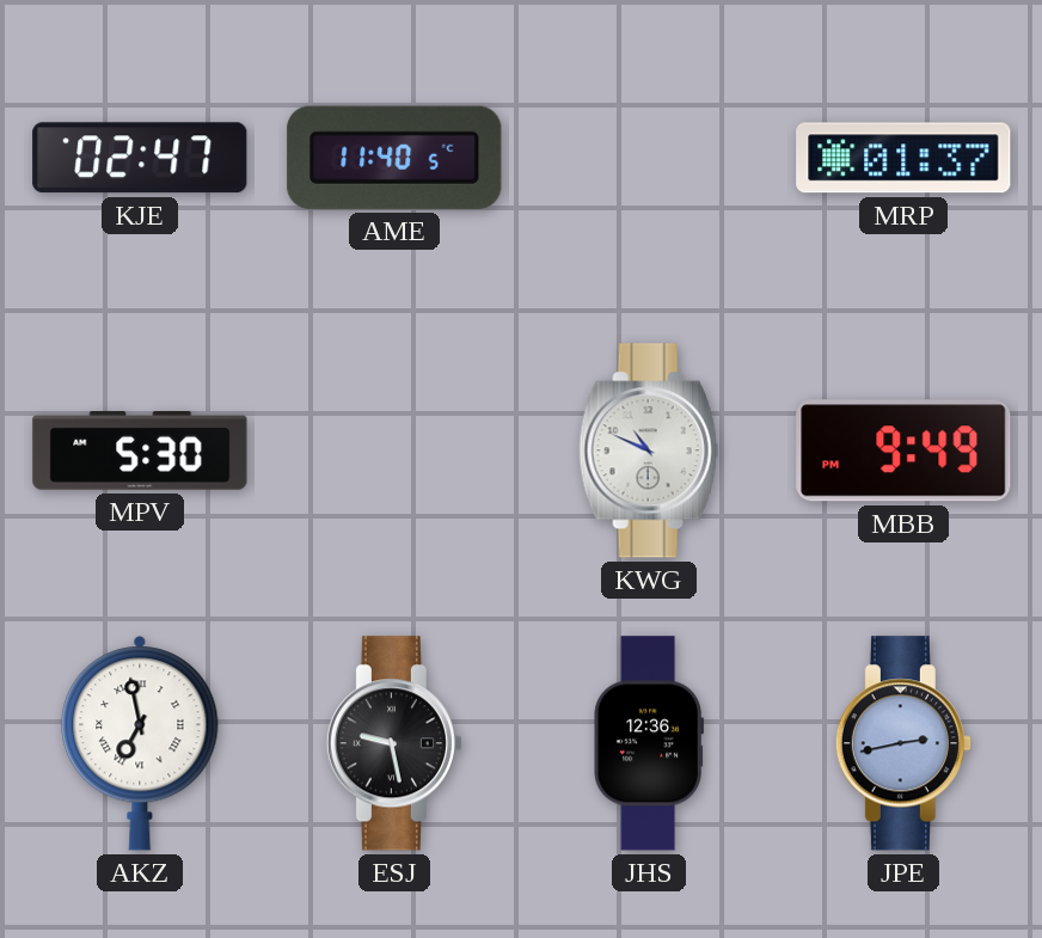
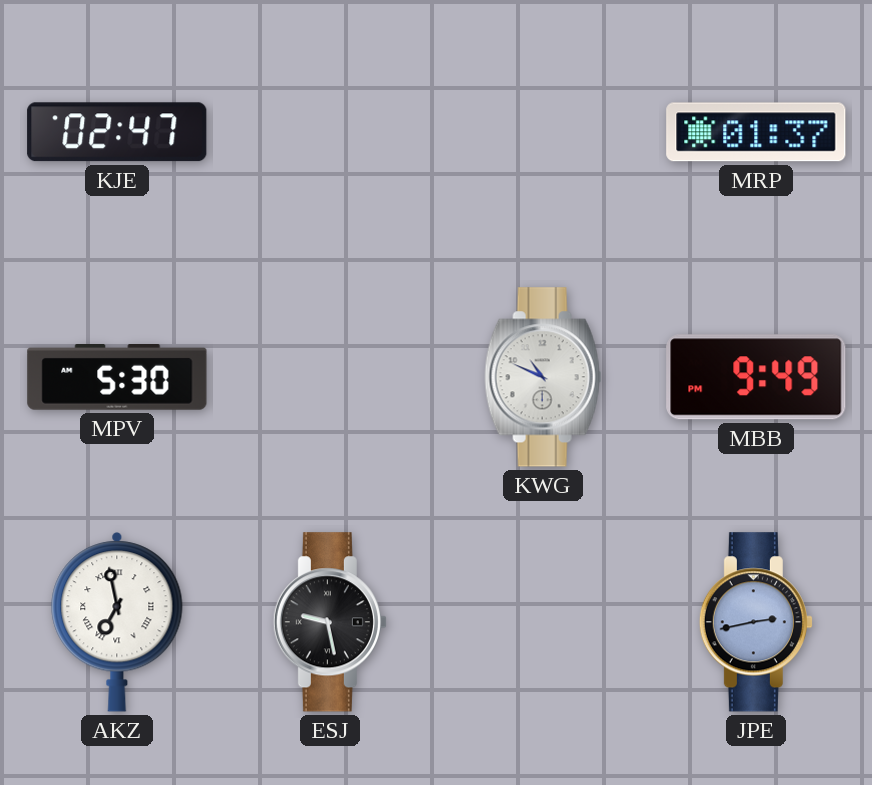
AME: 11:40 -> none
JHS: 12:36 -> none
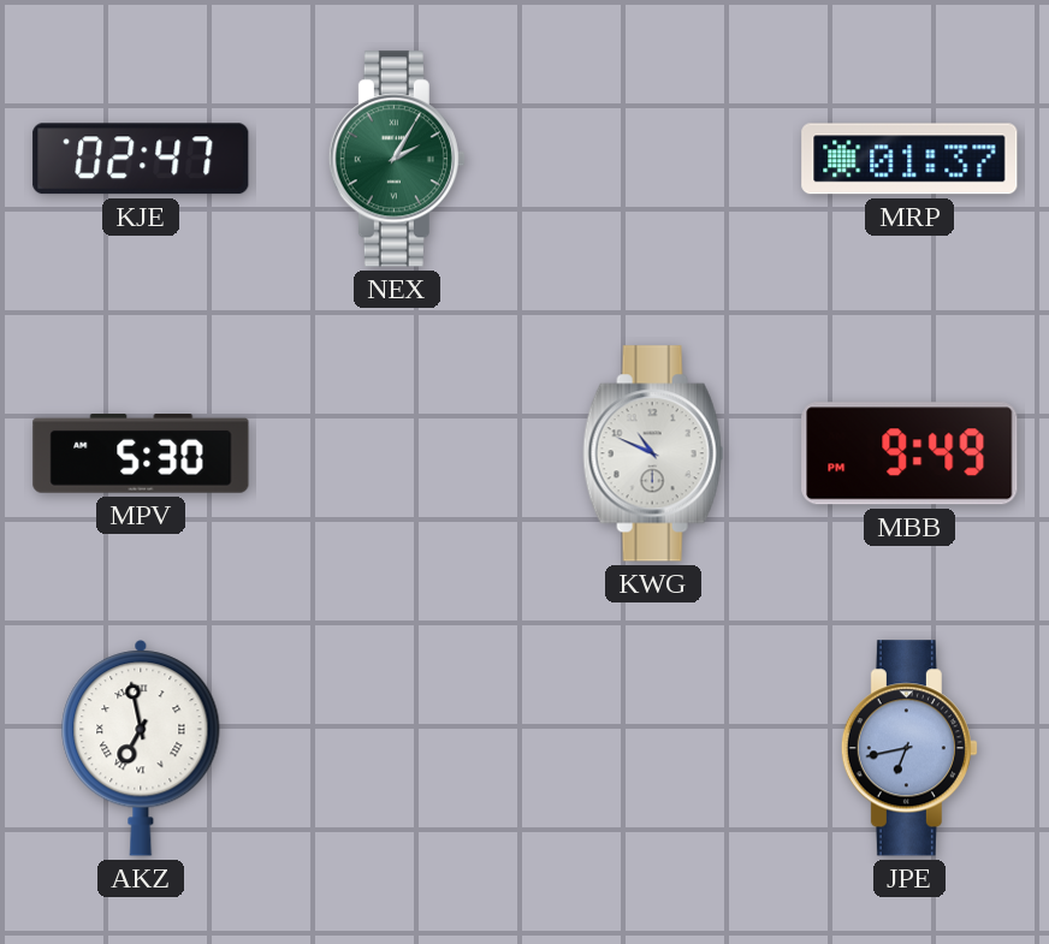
NEX: none -> 2:05
ESJ: 9:28 -> none
JPE: 2:43 -> 6:43
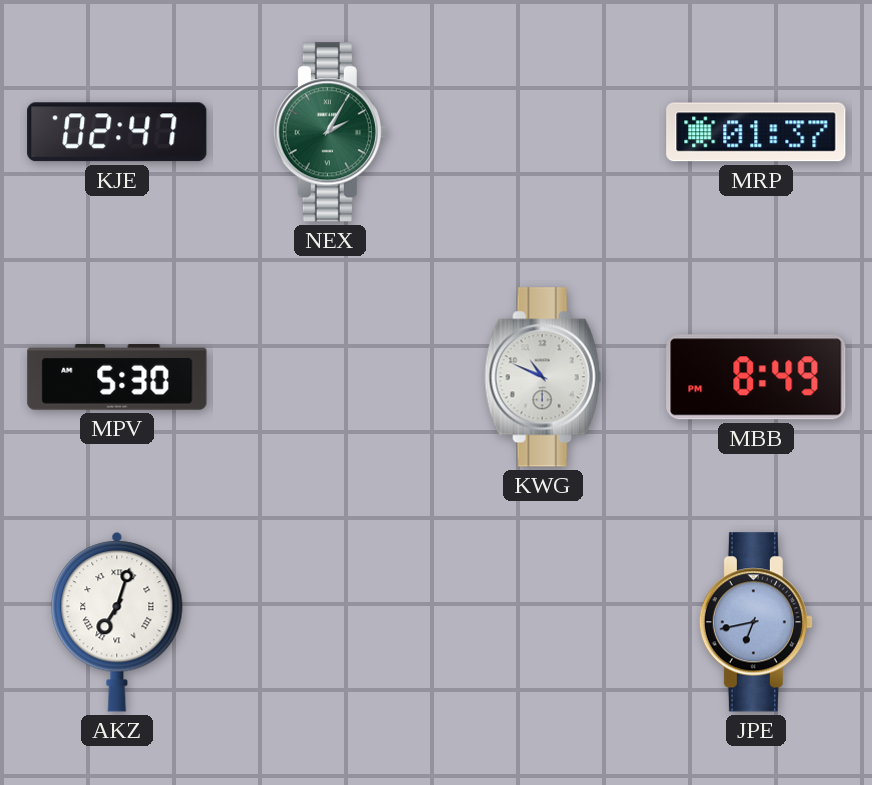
MBB: 9:49 -> 8:49
AKZ: 6:58 -> 7:03
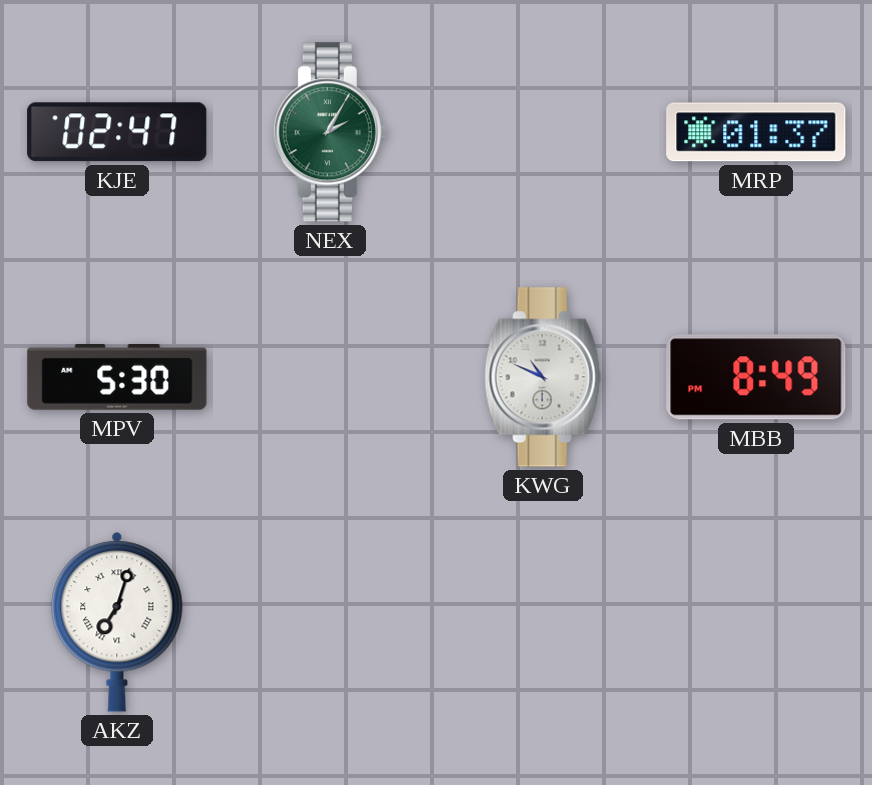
JPE: 6:43 -> none
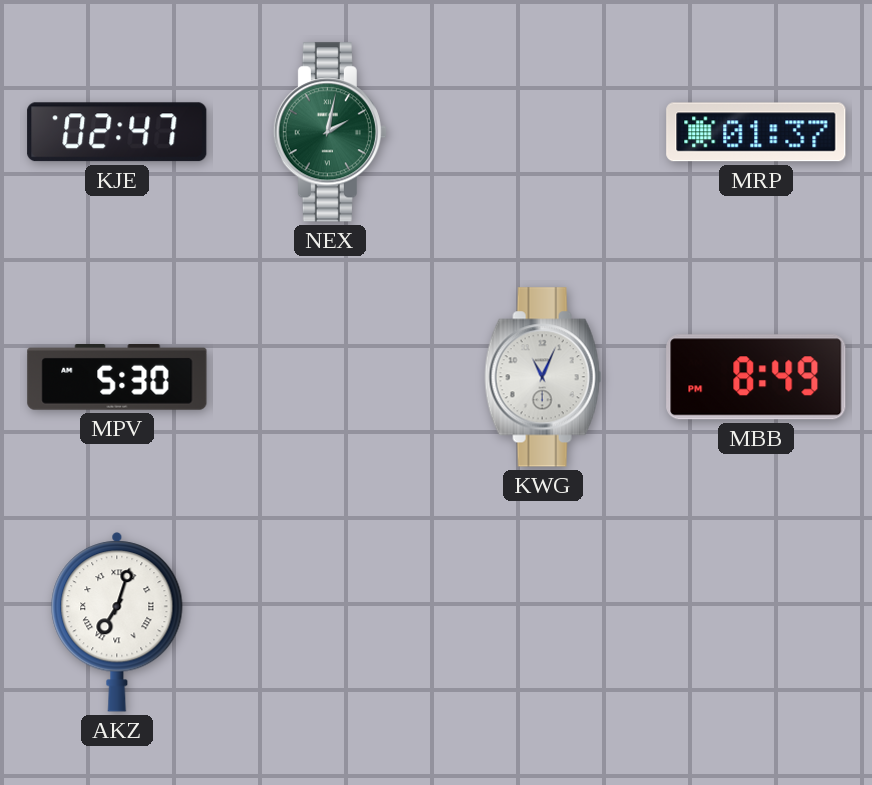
NEX: 2:05 -> 2:02
KWG: 10:49 -> 11:04
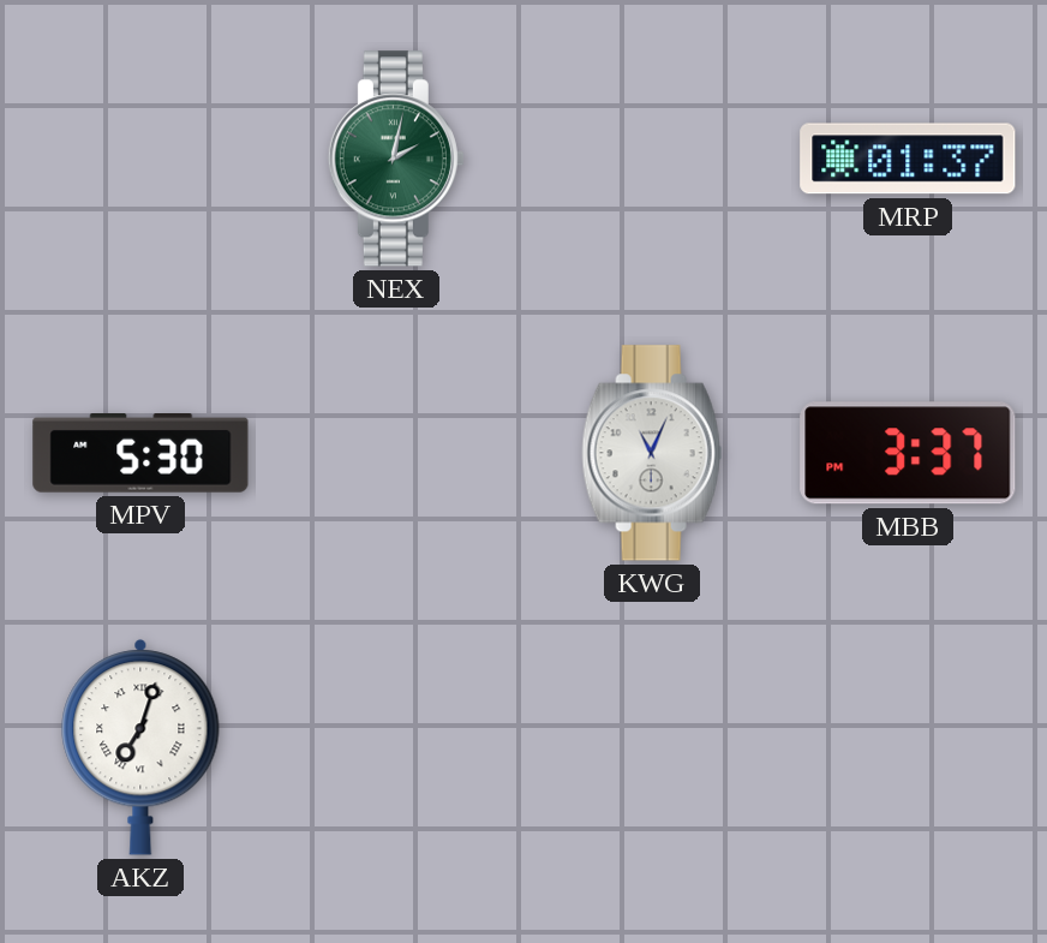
KJE: 02:47 -> none
MBB: 8:49 -> 3:37
